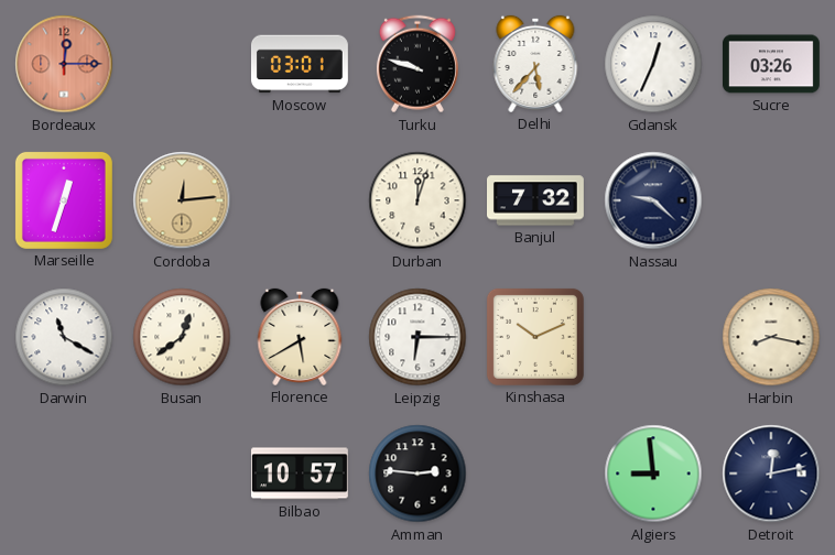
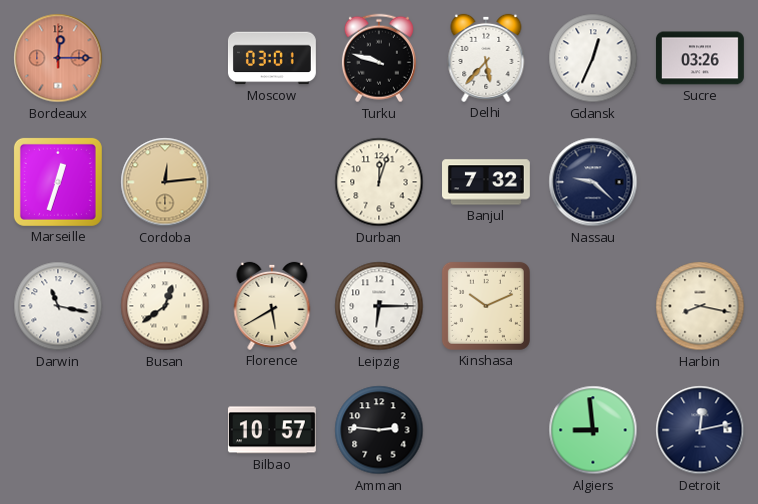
Darwin: 11:20 -> 11:17
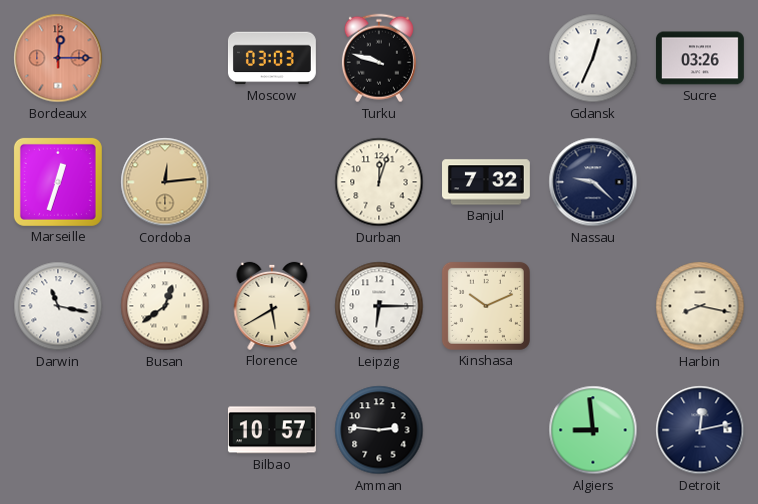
Moscow: 03:01 -> 03:03
Delhi: 5:37 -> none
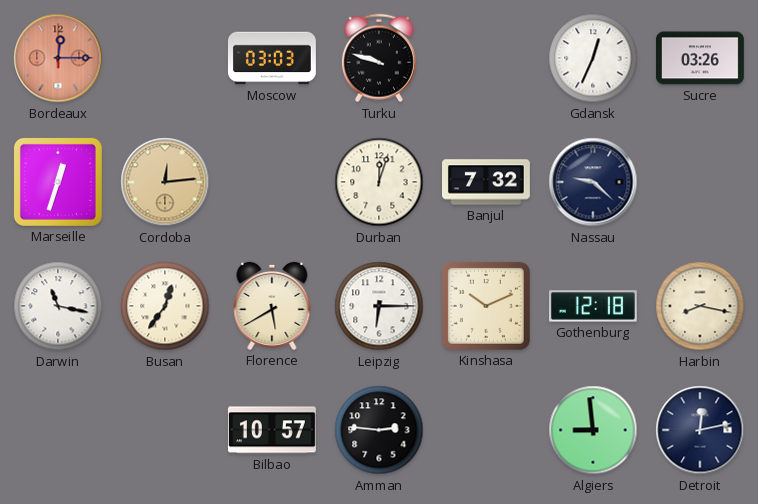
Busan: 12:39 -> 12:36
Gothenburg: none -> 12:18
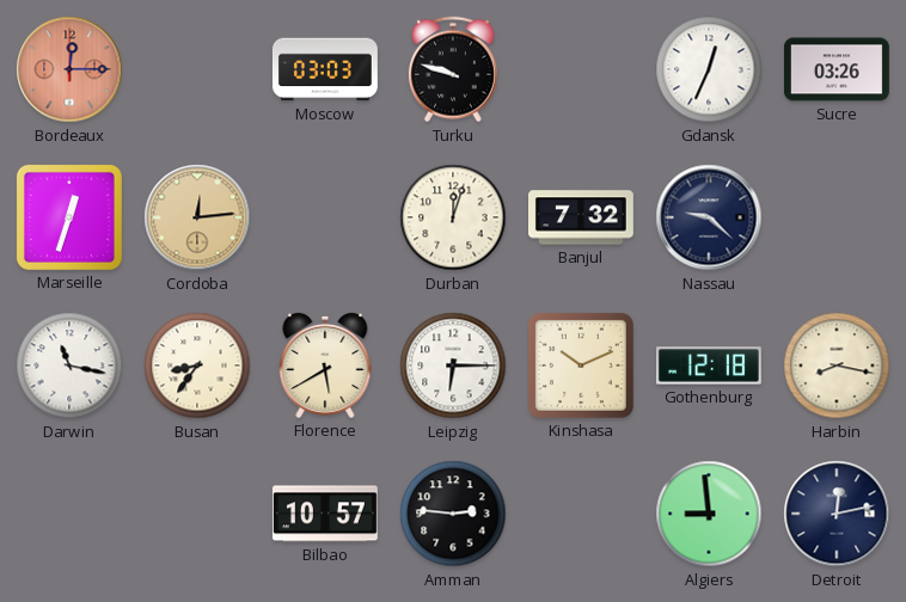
Busan: 12:36 -> 8:36
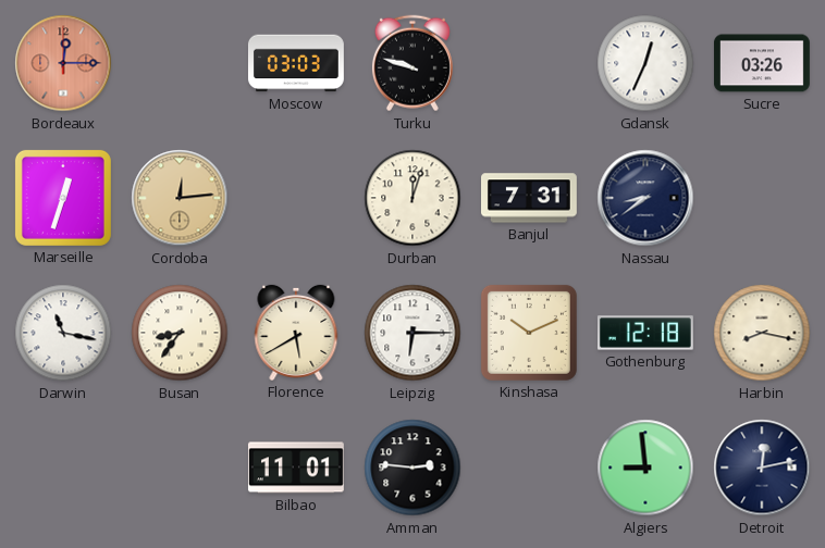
Banjul: 7:32 -> 7:31
Nassau: 9:22 -> 8:39
Bilbao: 10:57 -> 11:01
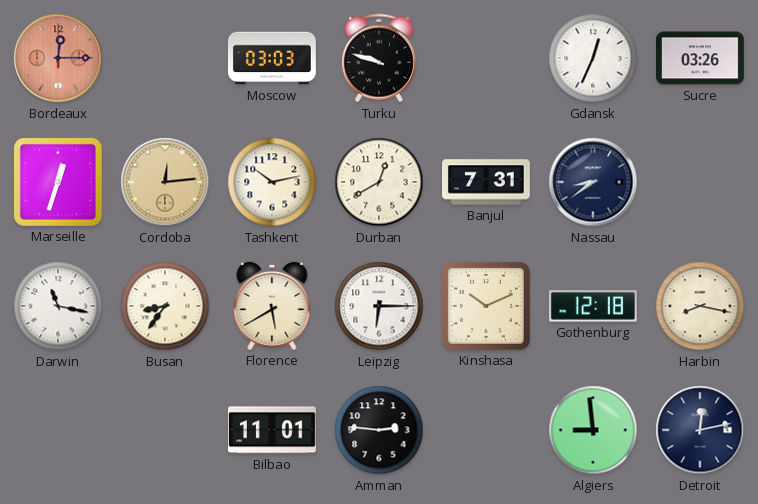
Tashkent: none -> 10:13
Durban: 12:03 -> 12:40
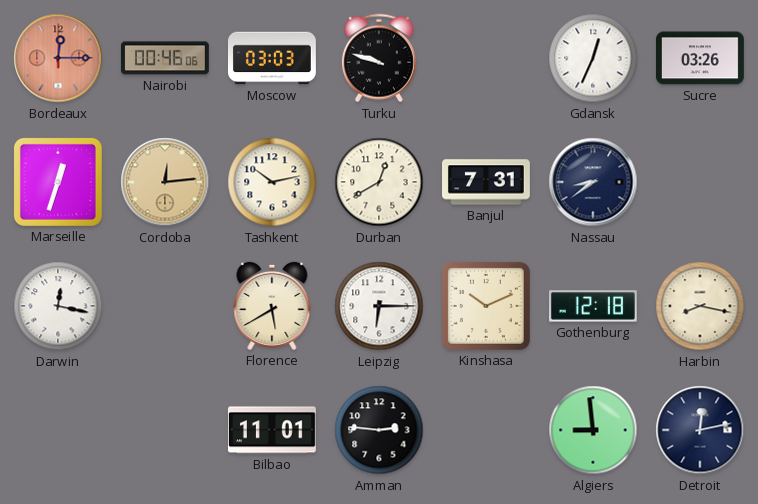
Nairobi: none -> 00:46
Darwin: 11:17 -> 12:17
Busan: 8:36 -> none
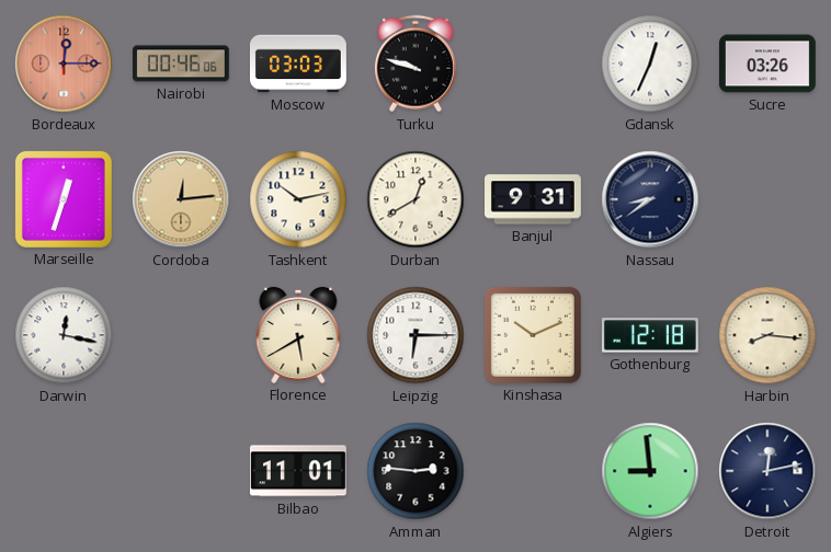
Banjul: 7:31 -> 9:31
Harbin: 8:17 -> 8:16
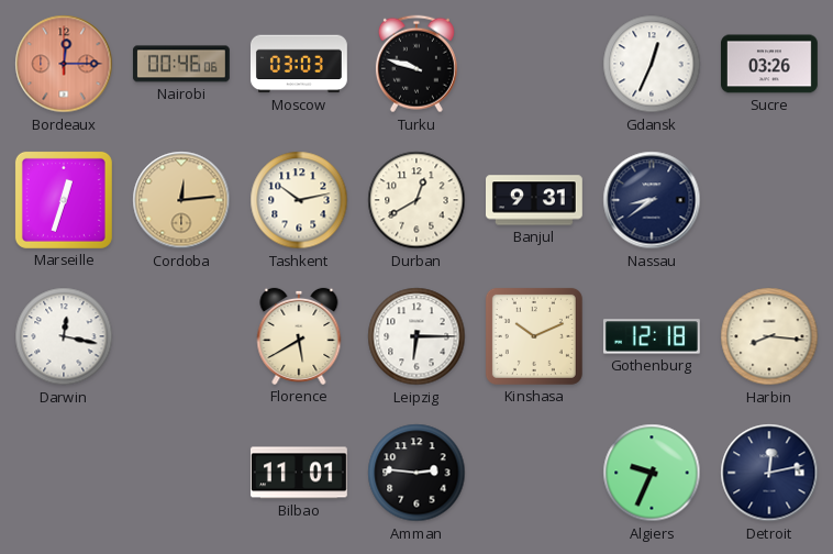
Algiers: 8:59 -> 9:34
